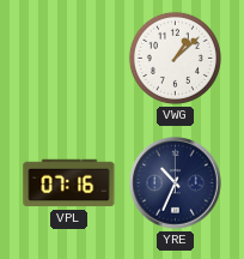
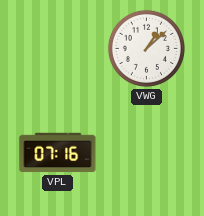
YRE: 10:34 -> none
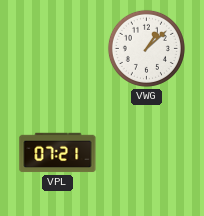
VPL: 07:16 -> 07:21
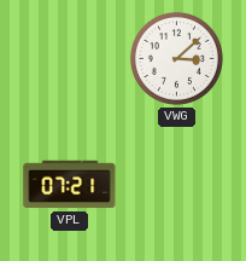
VWG: 1:08 -> 3:08
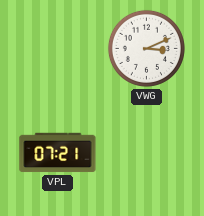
VWG: 3:08 -> 3:11
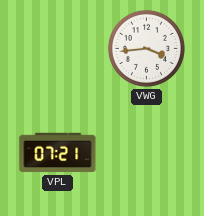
VWG: 3:11 -> 3:44
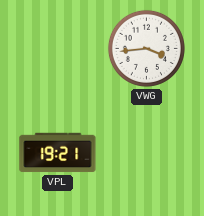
VPL: 07:21 -> 19:21
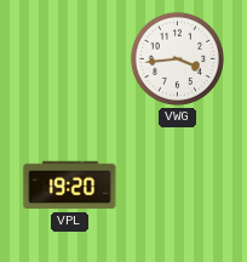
VPL: 19:21 -> 19:20
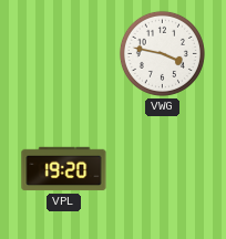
VWG: 3:44 -> 3:47
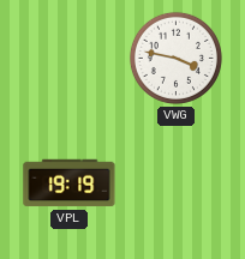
VPL: 19:20 -> 19:19
